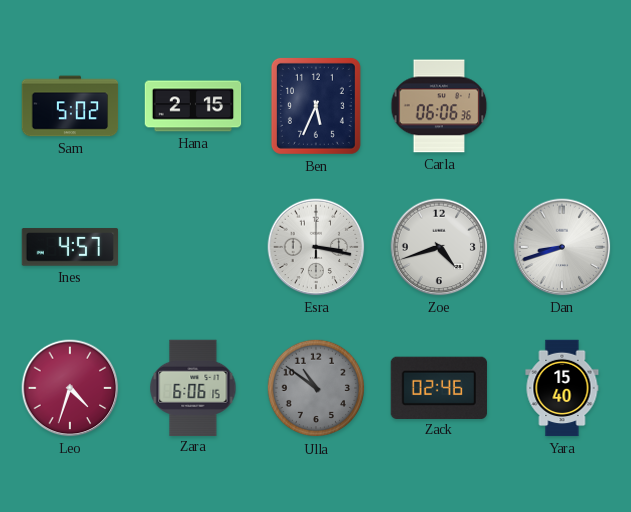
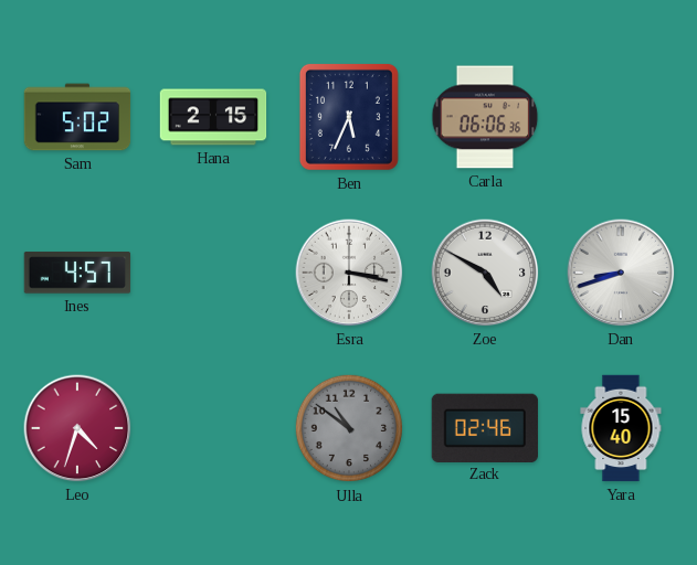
Zoe: 4:42 -> 4:50
Zara: 6:06 -> none
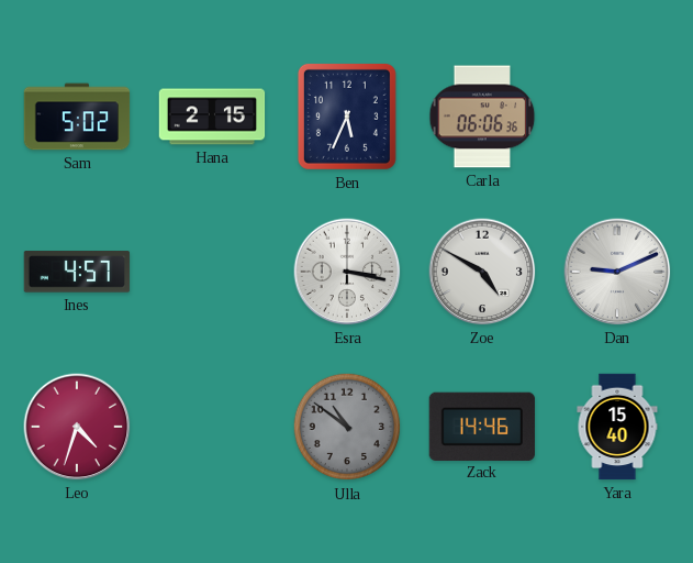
Dan: 8:42 -> 9:11
Zack: 02:46 -> 14:46
